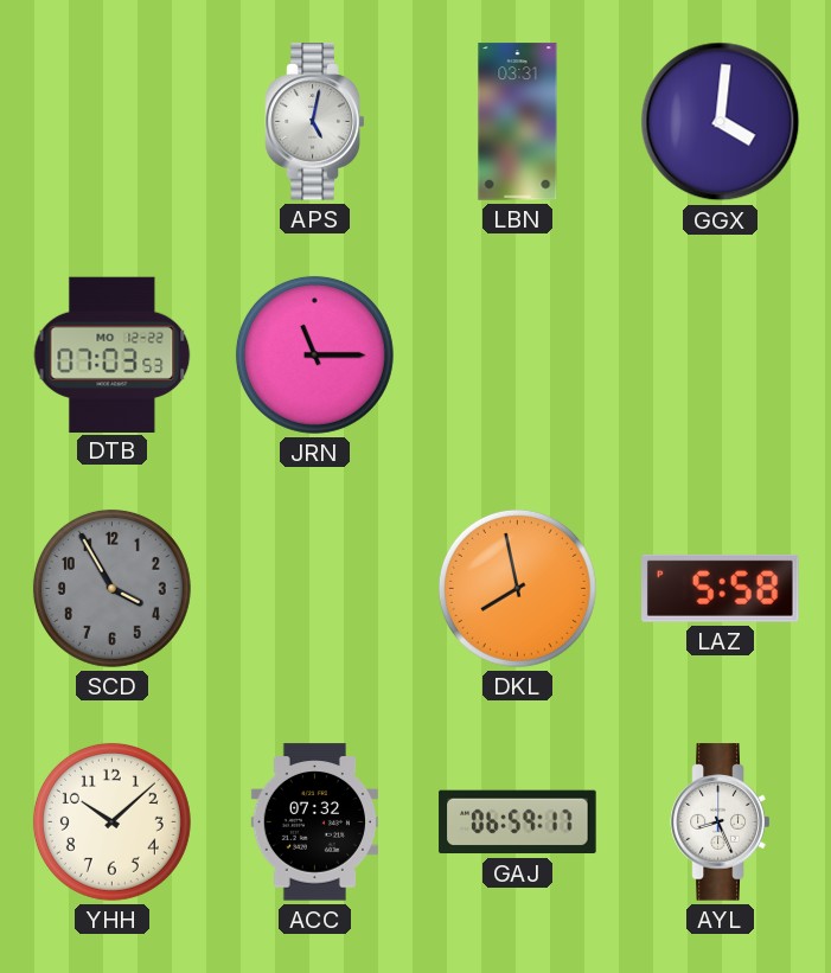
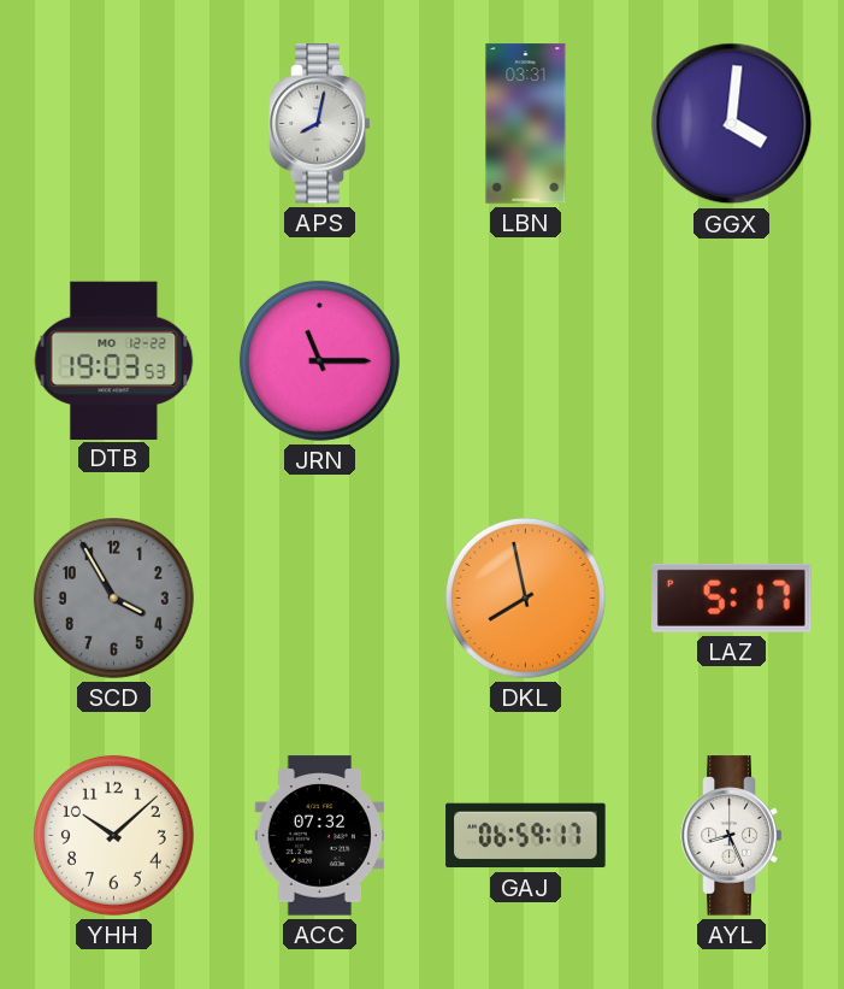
APS: 5:02 -> 8:02
DTB: 07:03 -> 19:03
LAZ: 5:58 -> 5:17
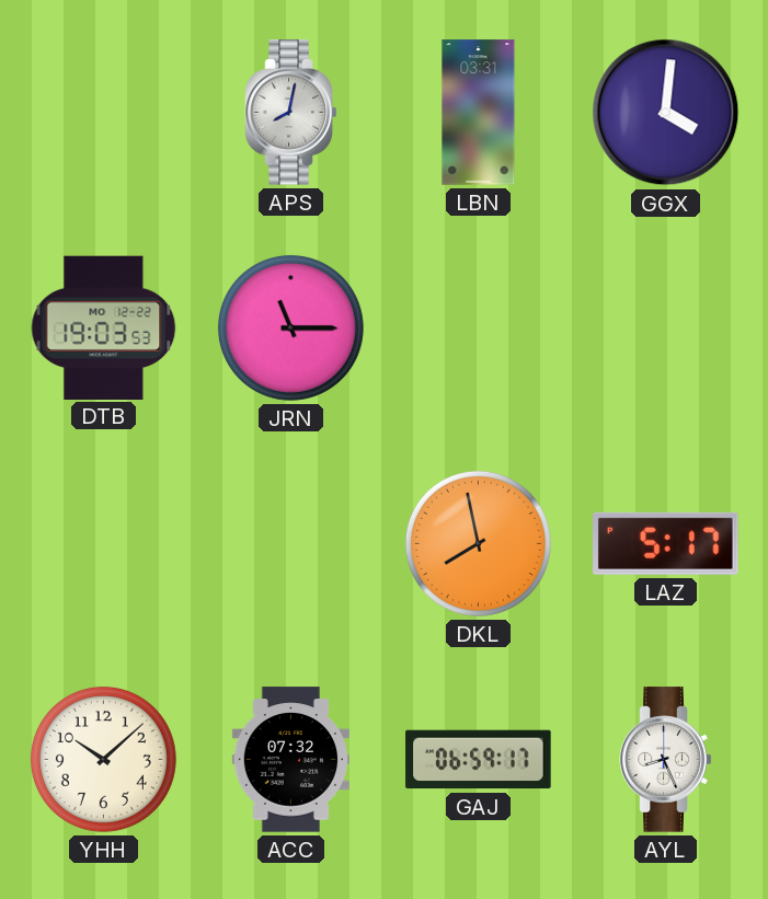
SCD: 3:55 -> none
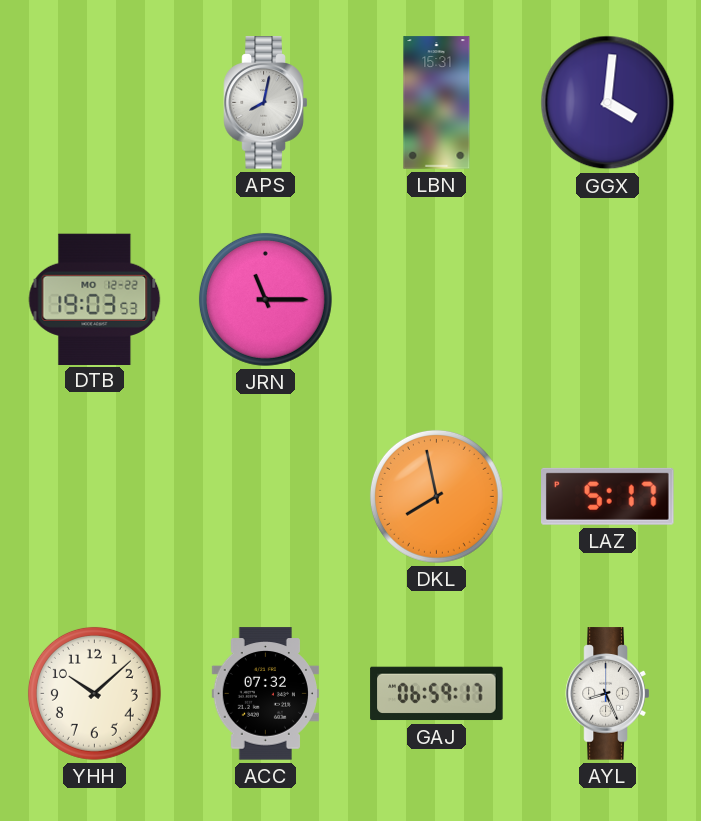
LBN: 03:31 -> 15:31
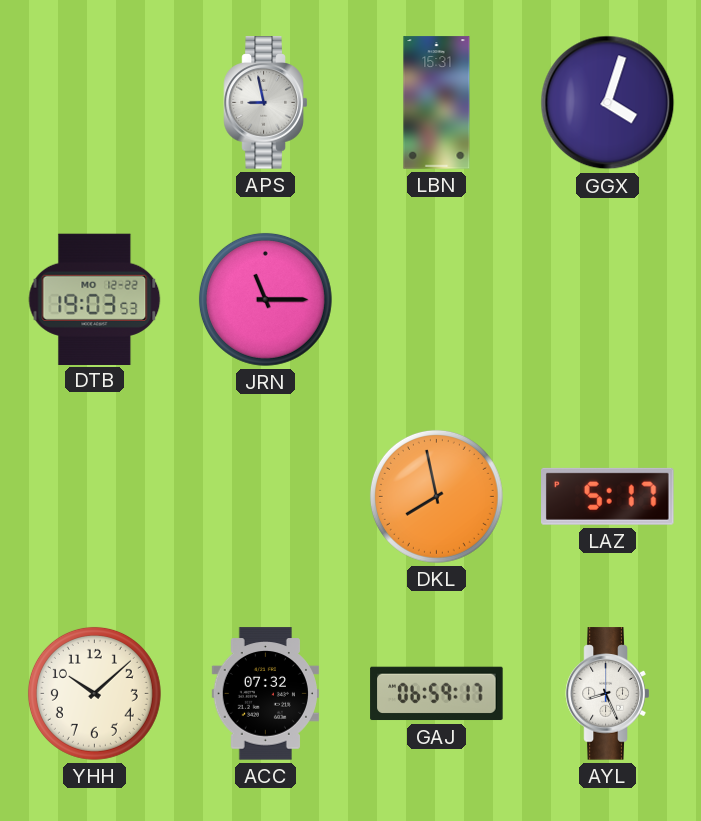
APS: 8:02 -> 8:58
GGX: 4:01 -> 4:03
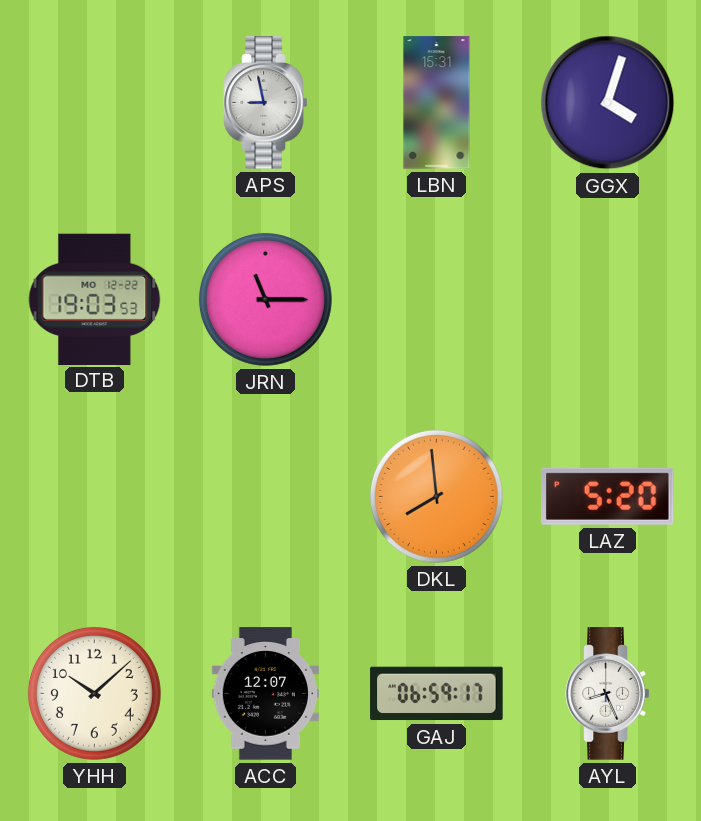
DKL: 7:58 -> 7:59
LAZ: 5:17 -> 5:20
ACC: 07:32 -> 12:07
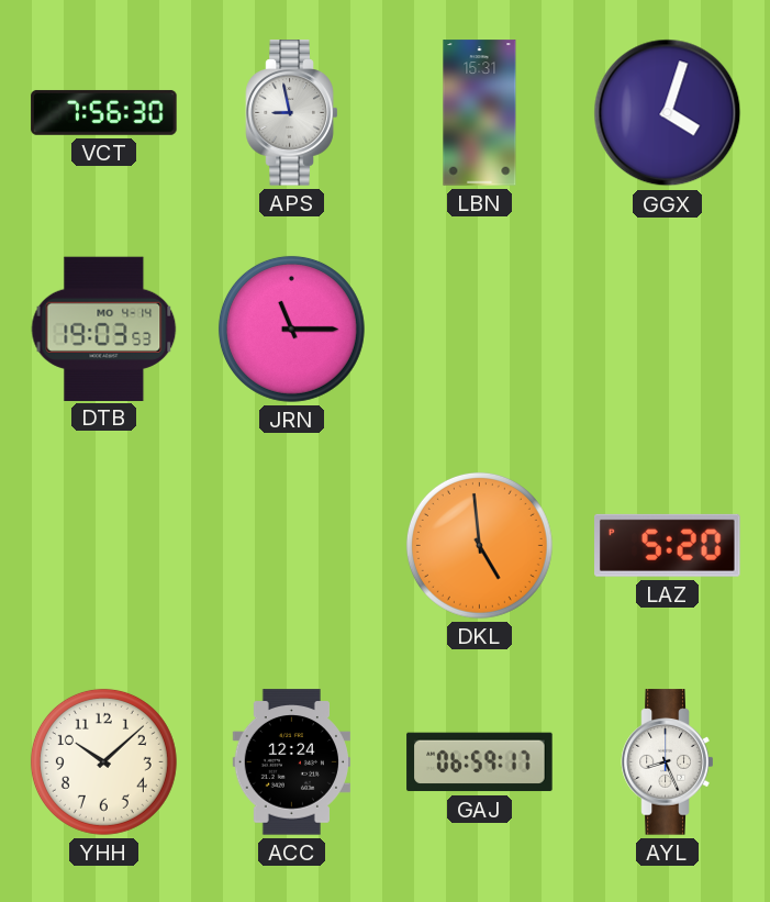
VCT: none -> 7:56
DTB date: MO 12-22 -> MO 4-14
DKL: 7:59 -> 4:59
ACC: 12:07 -> 12:24
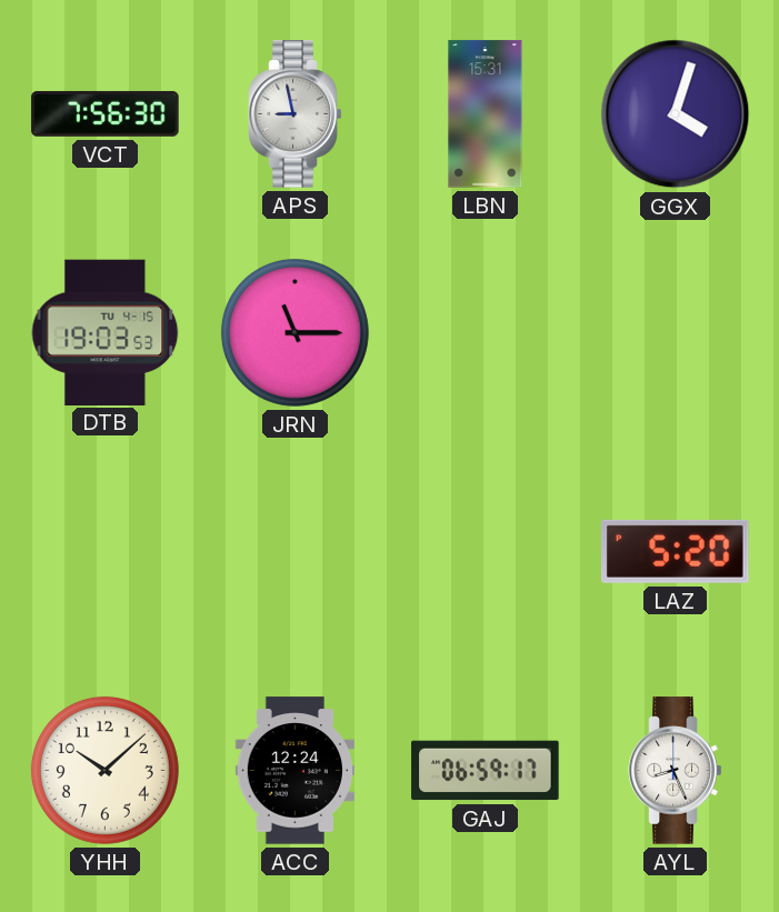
DTB date: MO 4-14 -> TU 4-15
DKL: 4:59 -> none
